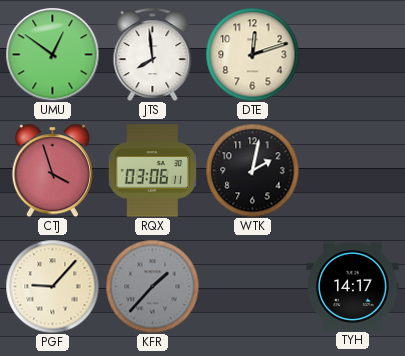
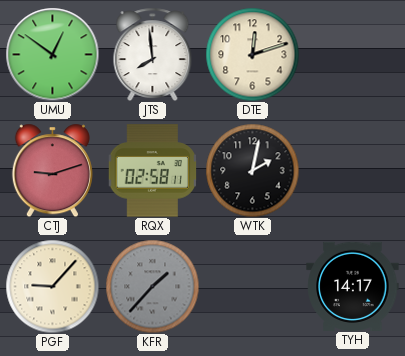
CTJ: 3:57 -> 9:12
RQX: 03:06 -> 02:58
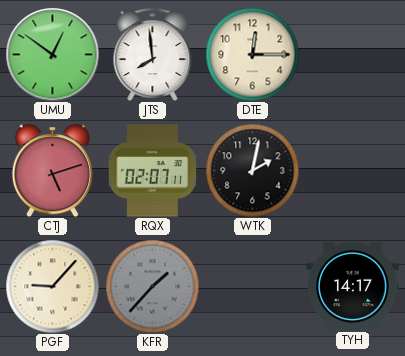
DTE: 12:12 -> 12:15
CTJ: 9:12 -> 5:12
RQX: 02:58 -> 02:07
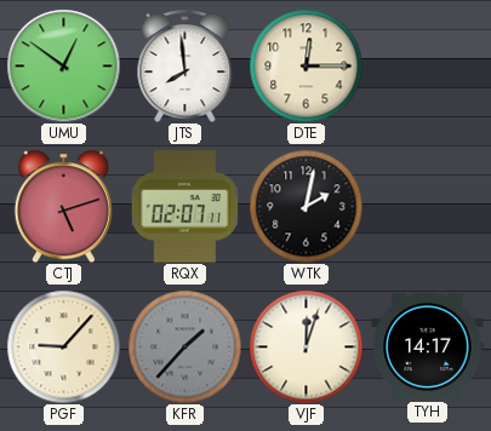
VJF: none -> 12:03
